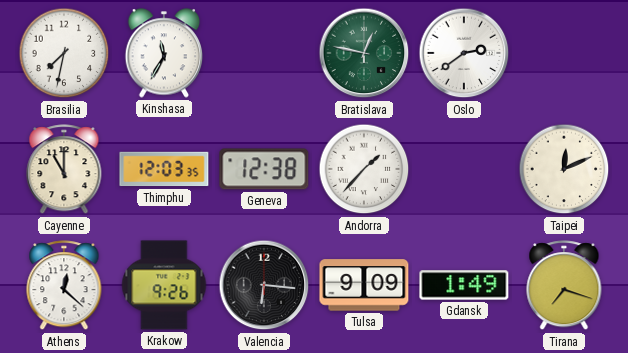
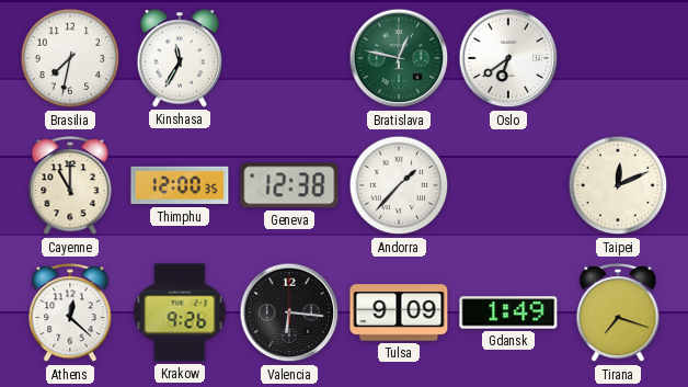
Oslo: 2:39 -> 6:39
Thimphu: 12:03 -> 12:00
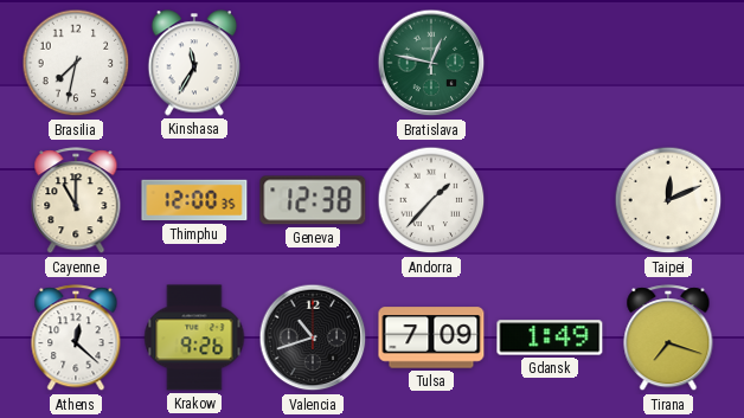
Oslo: 6:39 -> none
Valencia: 6:16 -> 10:42
Tulsa: 9:09 -> 7:09
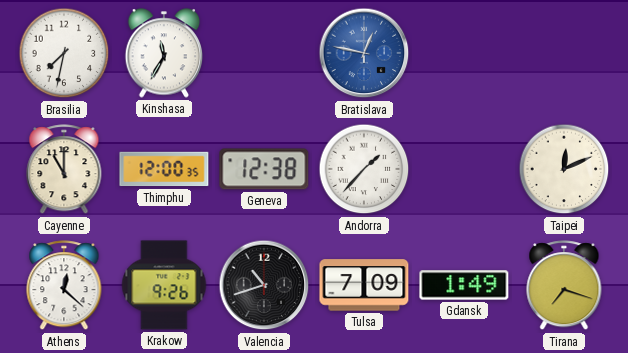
Bratislava dial: green -> blue
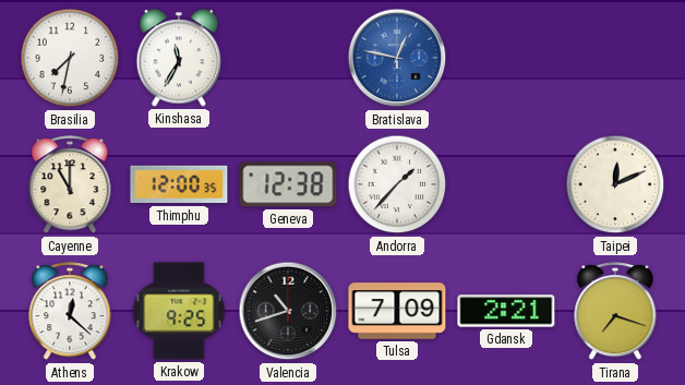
Krakow: 9:26 -> 9:25
Gdansk: 1:49 -> 2:21
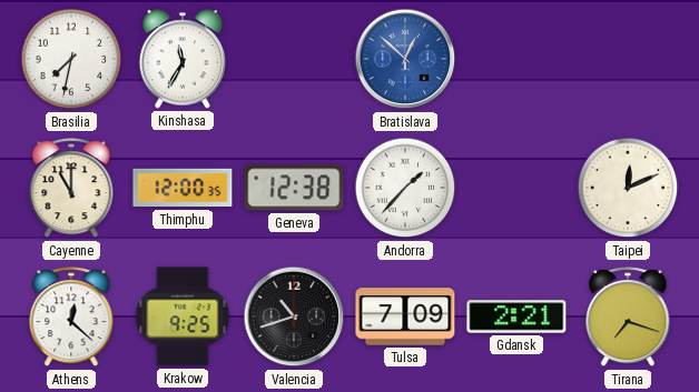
Bratislava: 12:47 -> 12:52
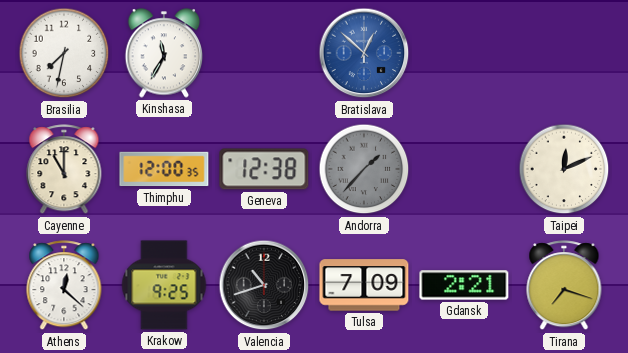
Andorra dial: white -> grey
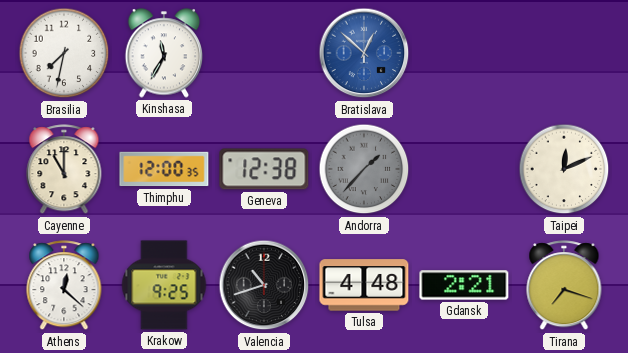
Tulsa: 7:09 -> 4:48
